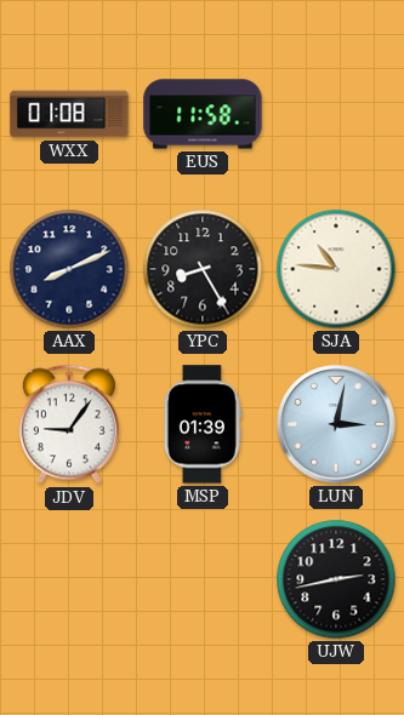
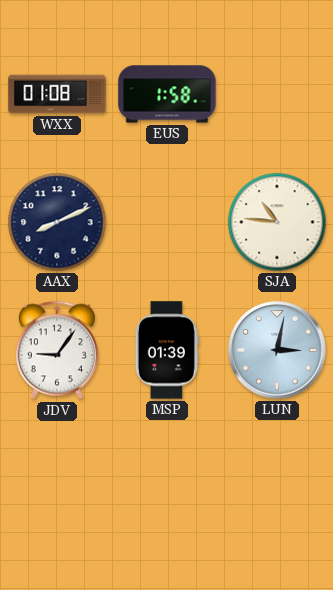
EUS: 11:58 -> 1:58
YPC: 8:25 -> none
UJW: 2:43 -> none
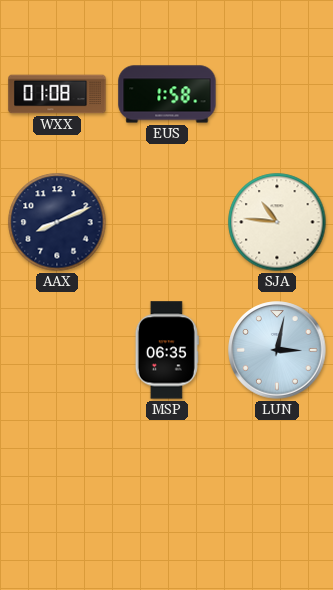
JDV: 9:06 -> none
MSP: 01:39 -> 06:35
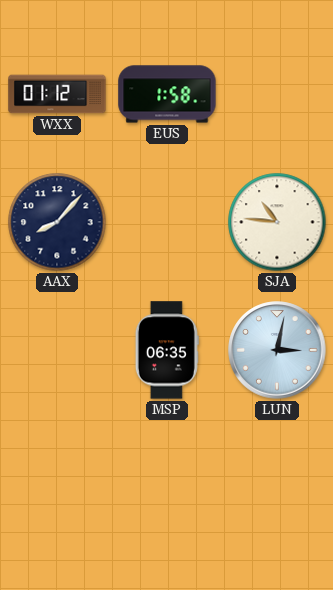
WXX: 01:08 -> 01:12
AAX: 8:11 -> 8:07
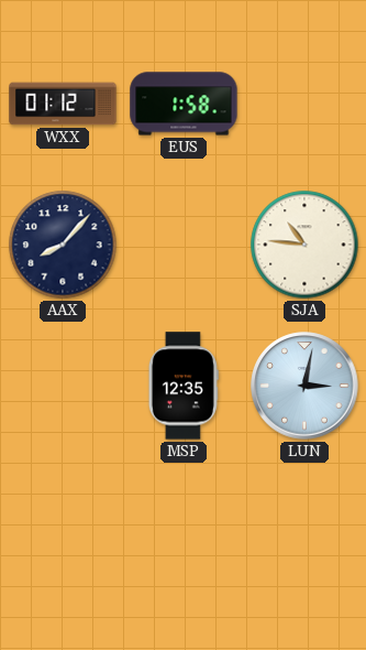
MSP: 06:35 -> 12:35
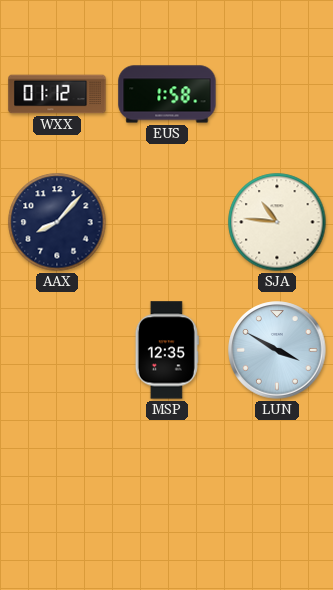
LUN: 3:02 -> 3:50
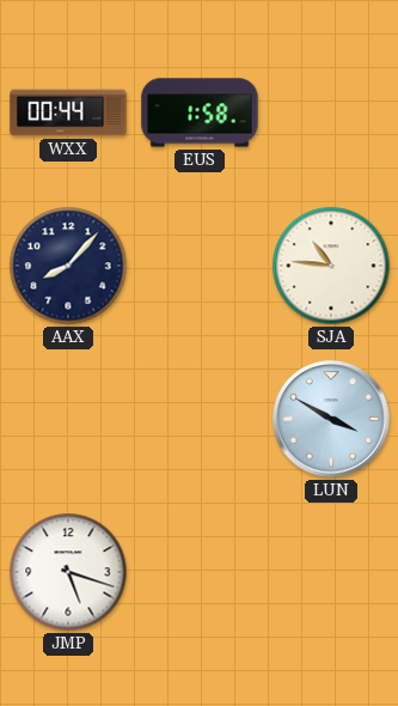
WXX: 01:12 -> 00:44
MSP: 12:35 -> none
JMP: none -> 5:18
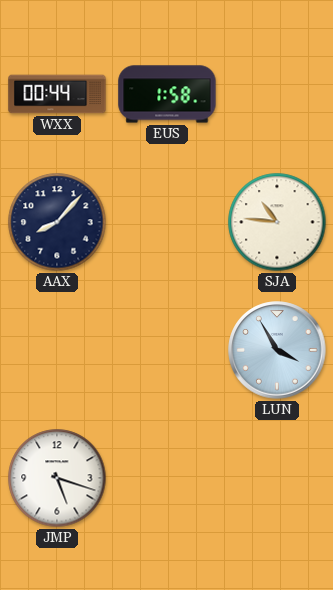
LUN: 3:50 -> 3:55
